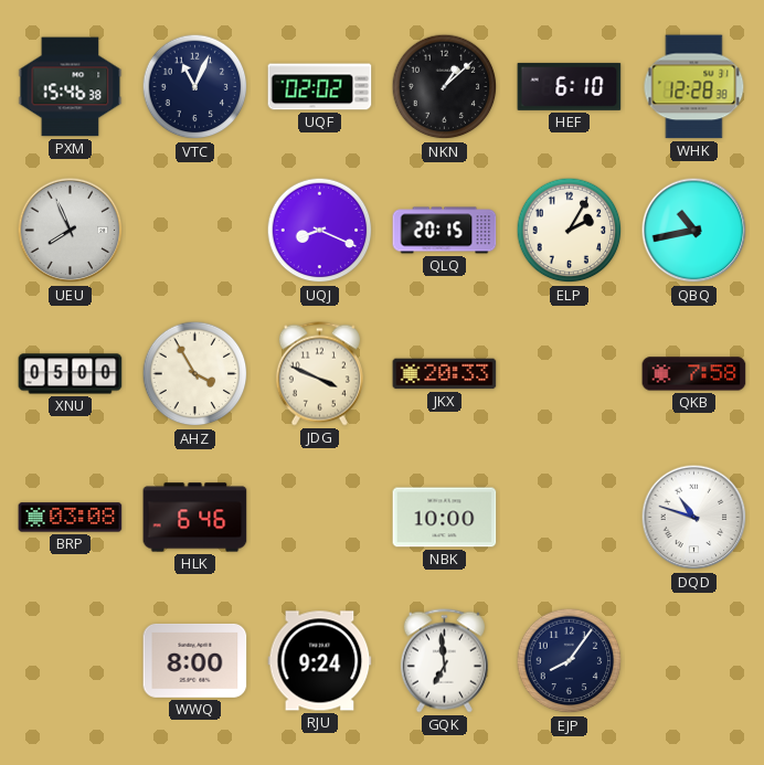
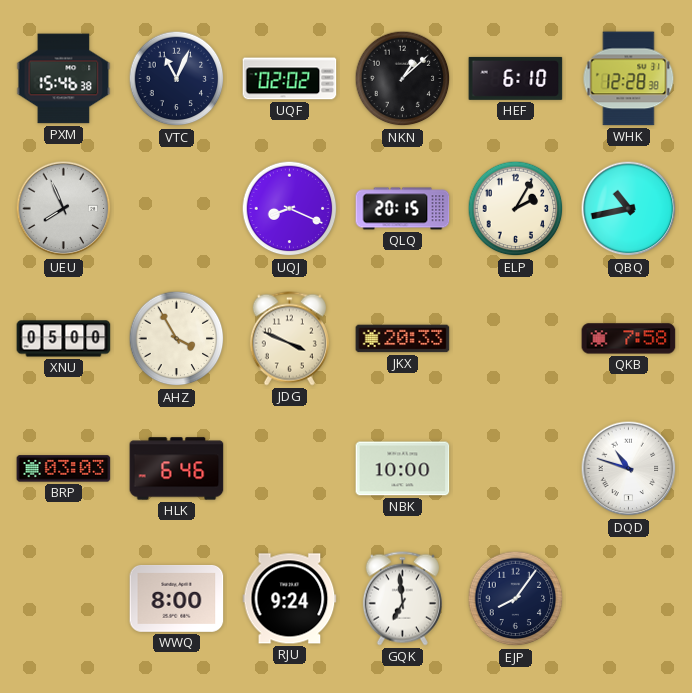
BRP: 03:08 -> 03:03
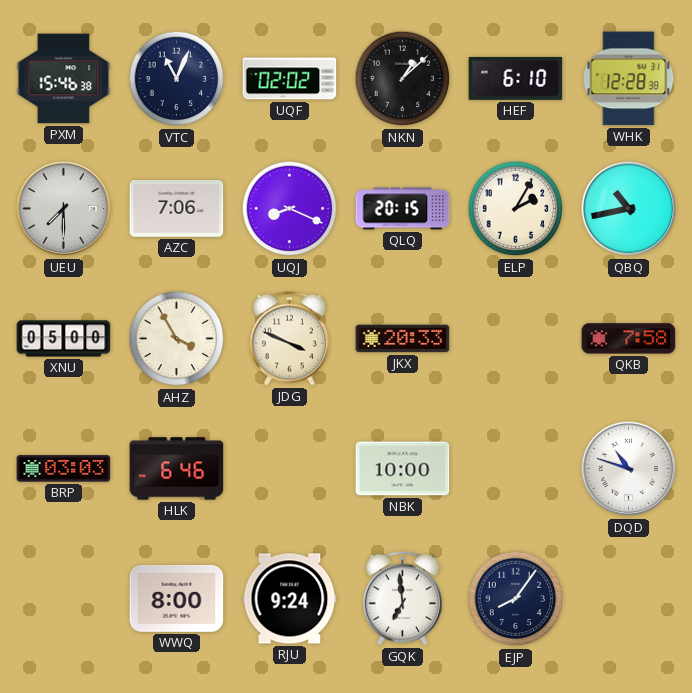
UEU: 7:56 -> 7:30
AZC: none -> 7:06
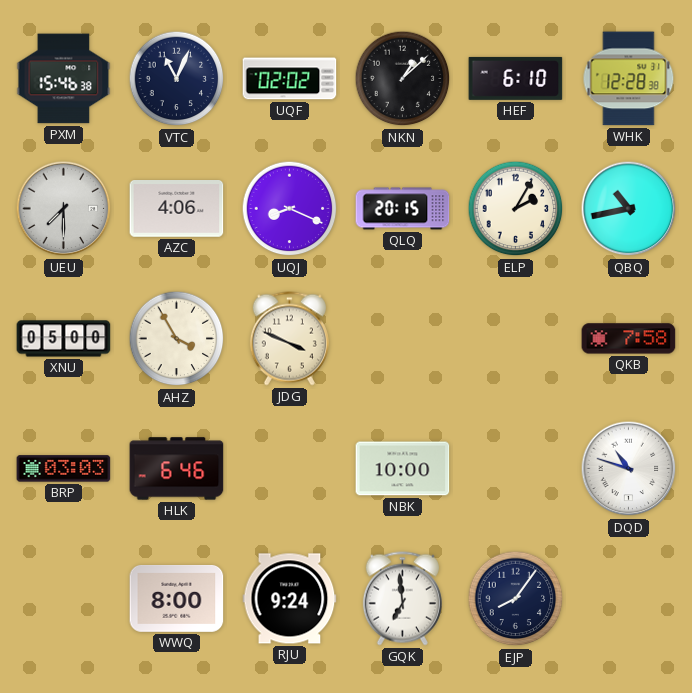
AZC: 7:06 -> 4:06
JKX: 20:33 -> none
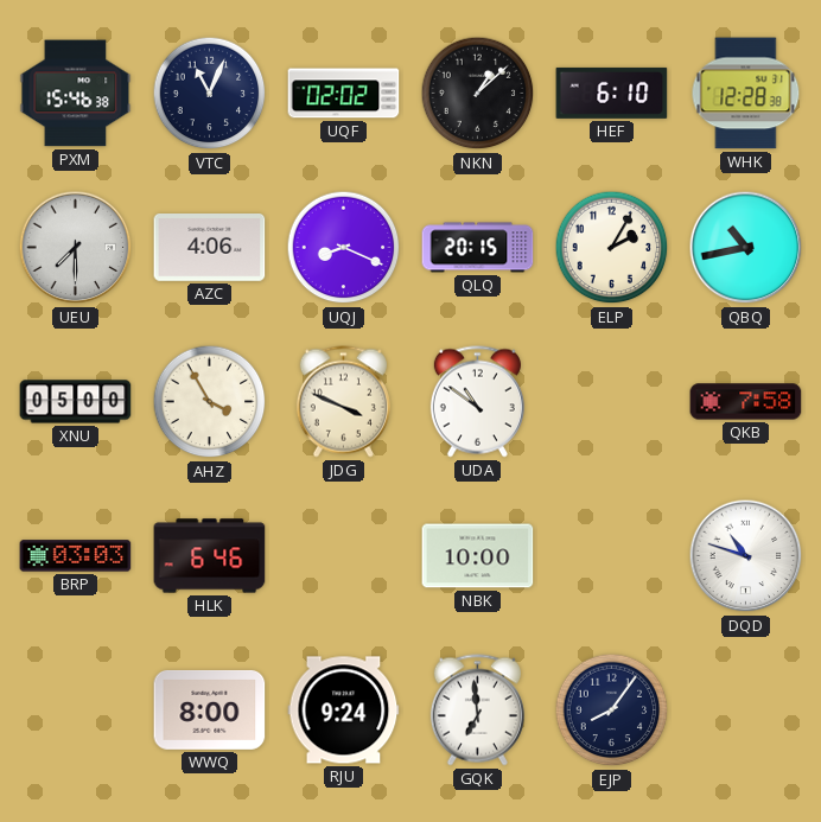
UDA: none -> 10:51
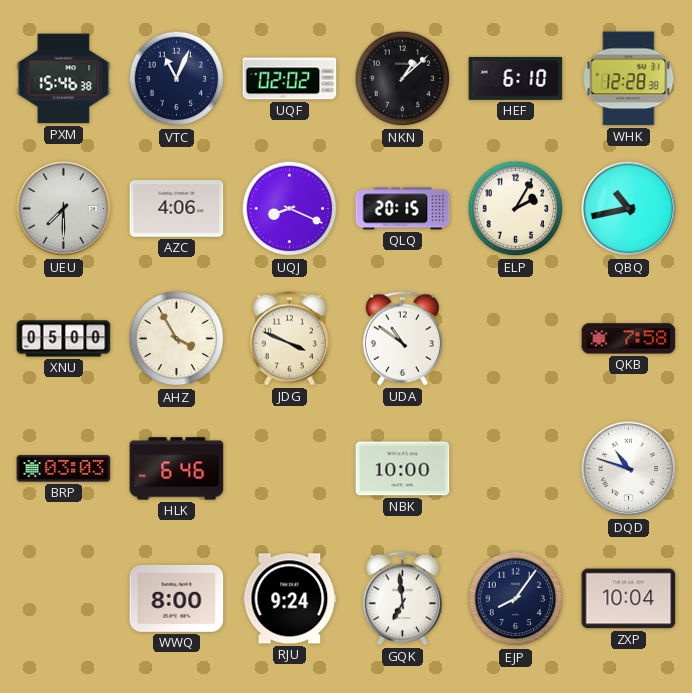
ZXP: none -> 10:04
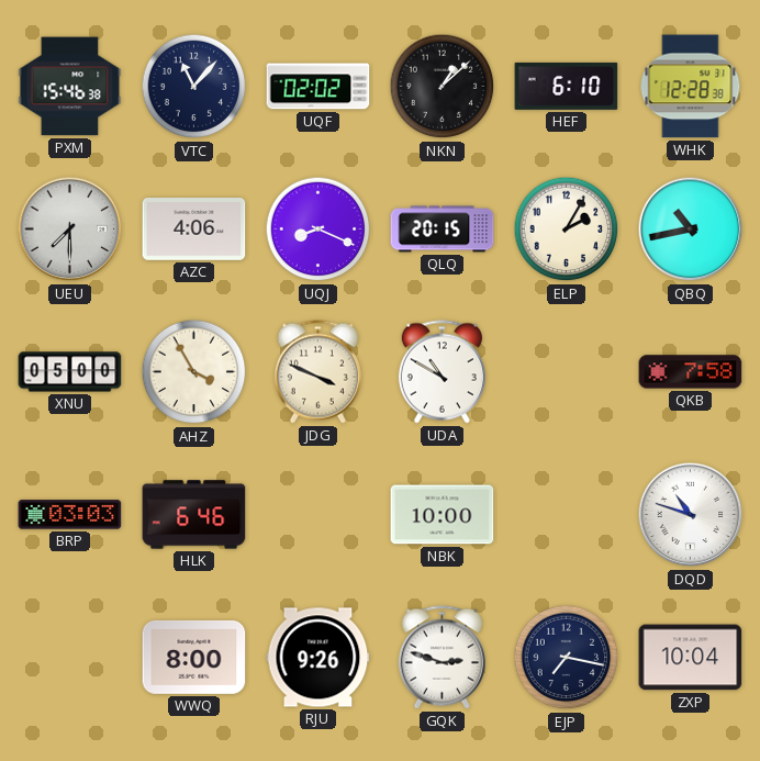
VTC: 11:04 -> 11:07
UDA: 10:51 -> 10:50
RJU: 9:24 -> 9:26
GQK: 6:59 -> 2:48
EJP: 8:06 -> 7:17
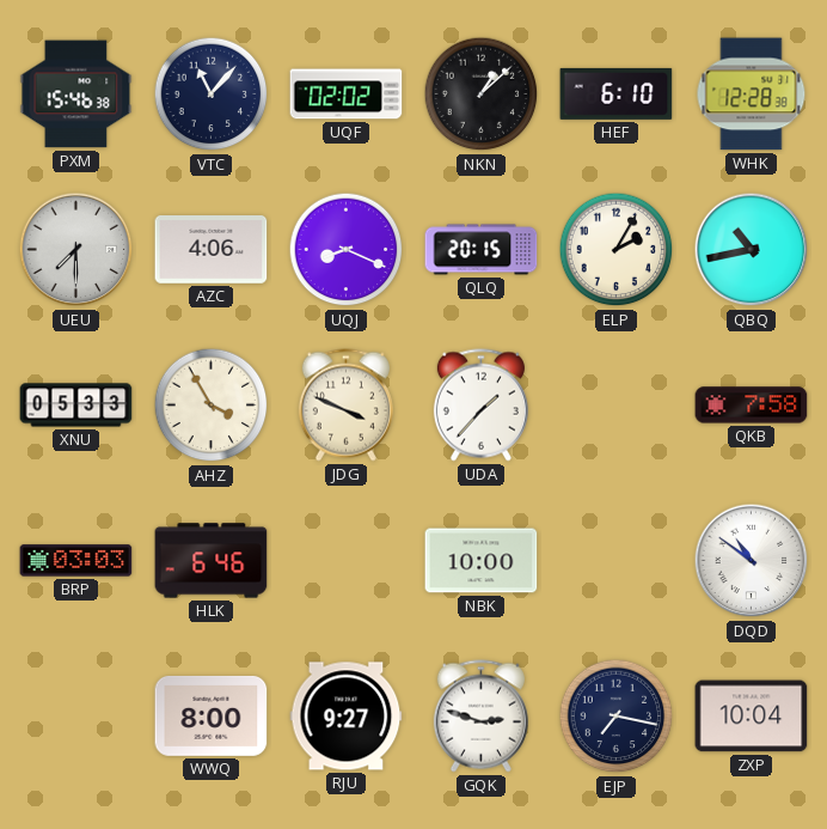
XNU: 05:00 -> 05:33
UDA: 10:50 -> 1:37
DQD: 10:48 -> 10:51
RJU: 9:26 -> 9:27
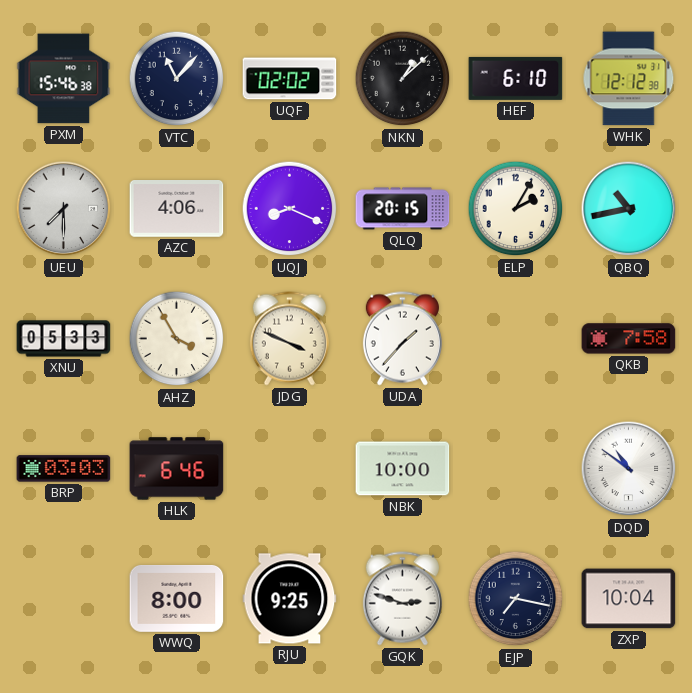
WHK: 12:28 -> 12:12
RJU: 9:27 -> 9:25
